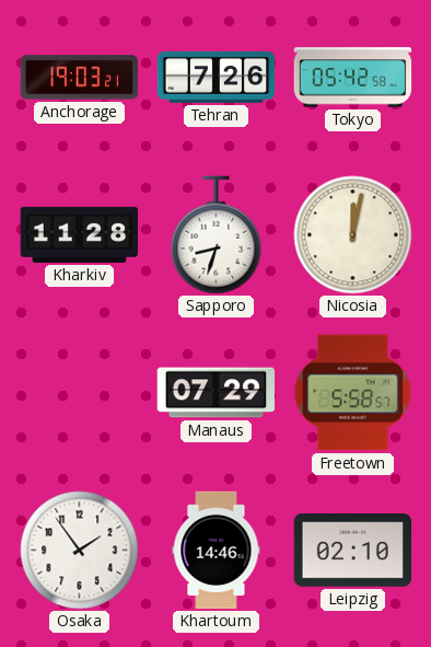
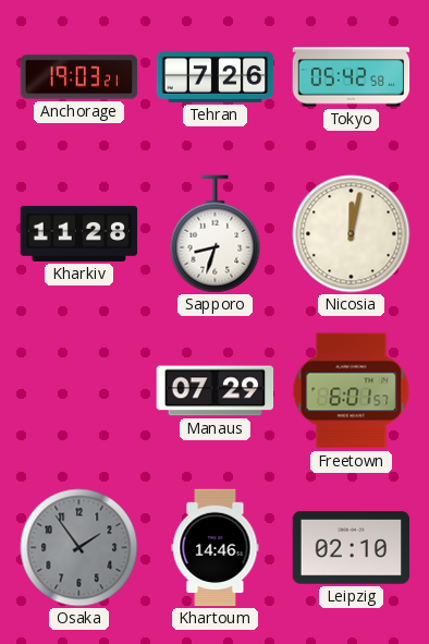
Freetown: 5:58 -> 6:01
Osaka dial: white -> grey
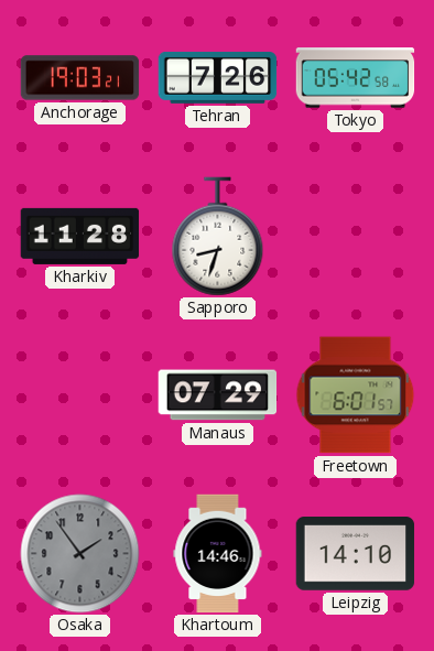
Nicosia: 12:02 -> none
Leipzig: 02:10 -> 14:10
